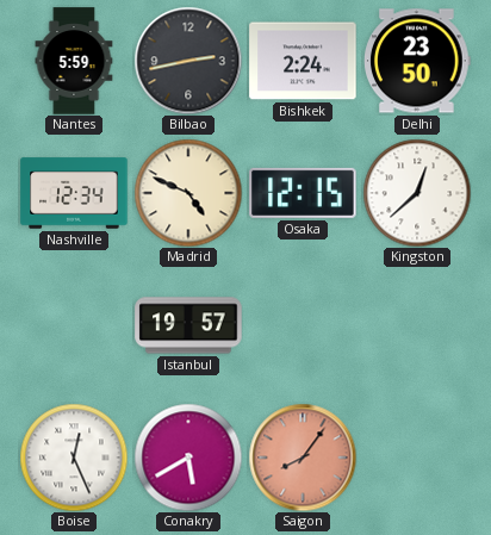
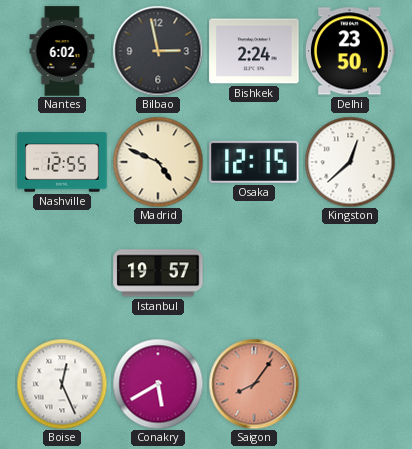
Nantes: 5:59 -> 6:02
Bilbao: 2:43 -> 2:58
Nashville: 12:34 -> 12:55
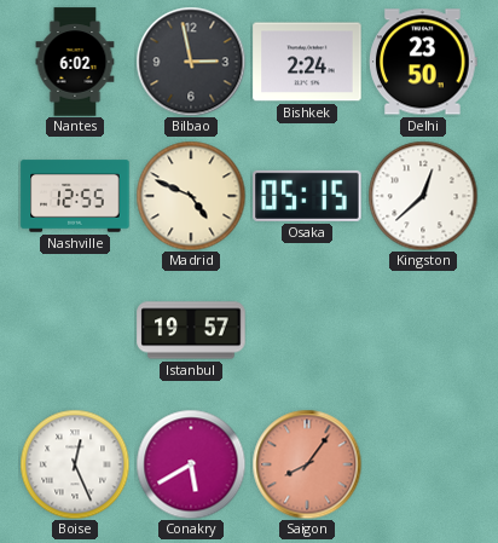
Osaka: 12:15 -> 05:15
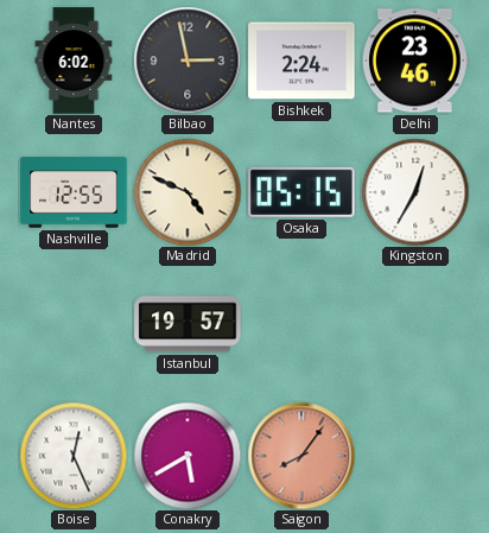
Delhi: 23:50 -> 23:46
Kingston: 12:38 -> 12:35
